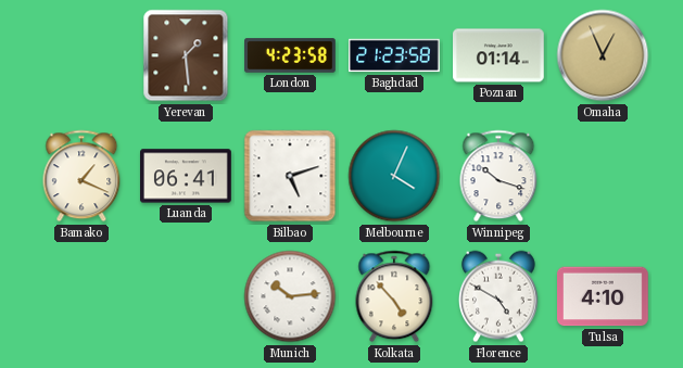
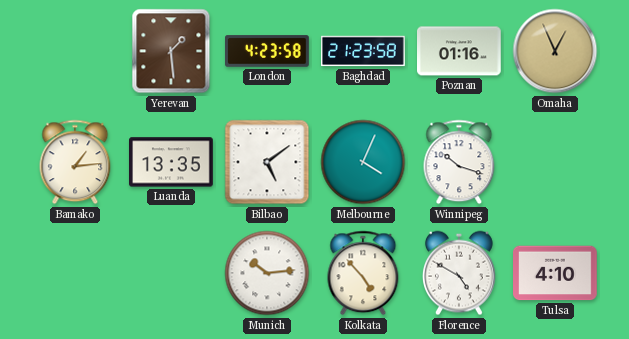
Poznan: 01:14 -> 01:16
Bamako: 1:19 -> 1:14
Luanda: 06:41 -> 13:35
Bilbao: 5:12 -> 5:09
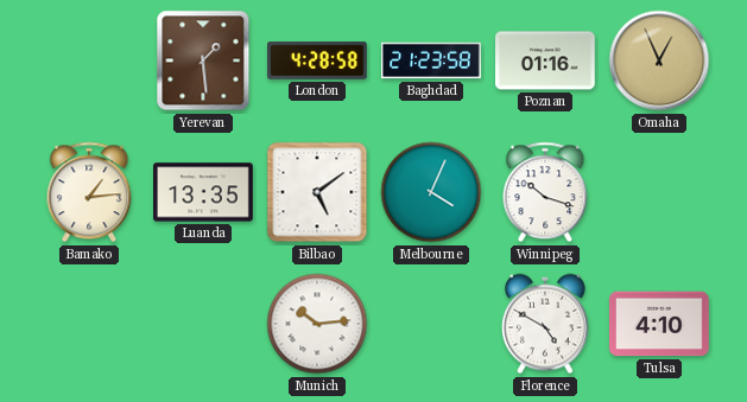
London: 4:23 -> 4:28
Kolkata: 4:53 -> none
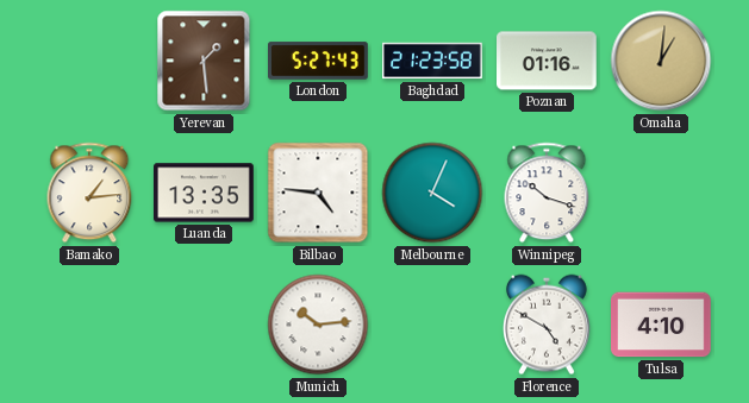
London: 4:28 -> 5:27
Omaha: 12:56 -> 1:01
Bilbao: 5:09 -> 4:46
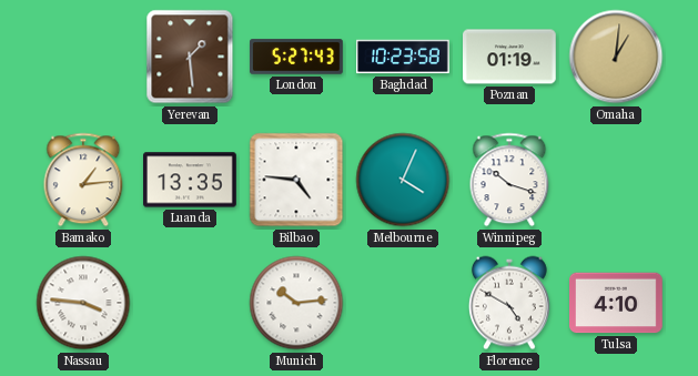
Baghdad: 21:23 -> 10:23
Poznan: 01:16 -> 01:19
Nassau: none -> 3:46
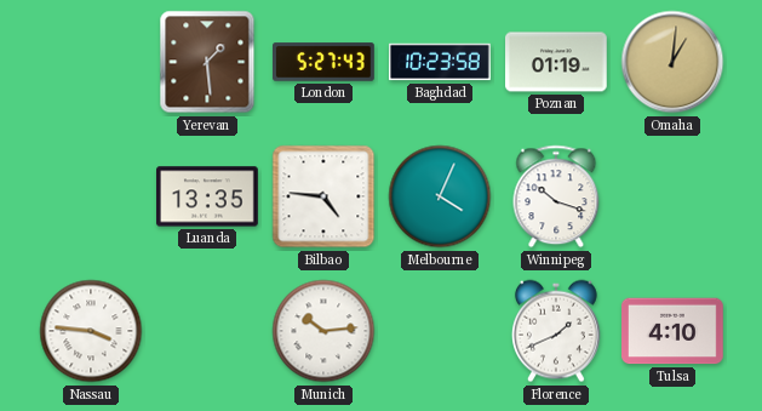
Bamako: 1:14 -> none
Florence: 4:50 -> 1:41
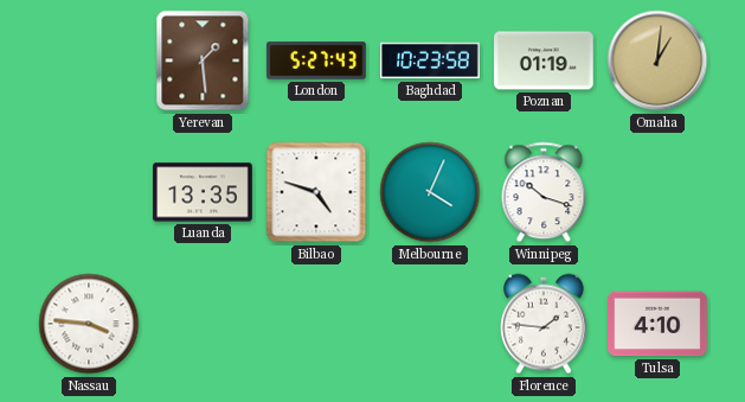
Bilbao: 4:46 -> 4:48
Munich: 10:14 -> none
Florence: 1:41 -> 1:46
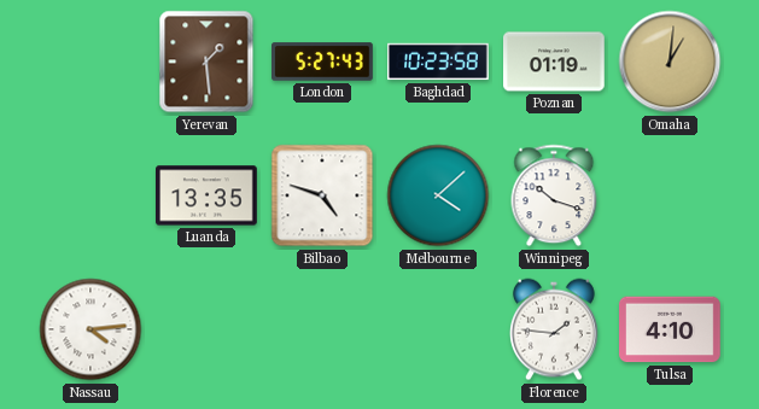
Melbourne: 4:04 -> 4:08
Nassau: 3:46 -> 4:14
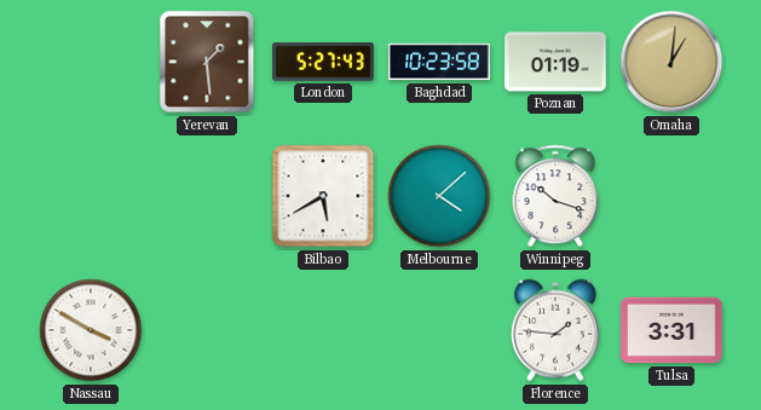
Luanda: 13:35 -> none
Bilbao: 4:48 -> 5:40
Nassau: 4:14 -> 3:50
Tulsa: 4:10 -> 3:31
